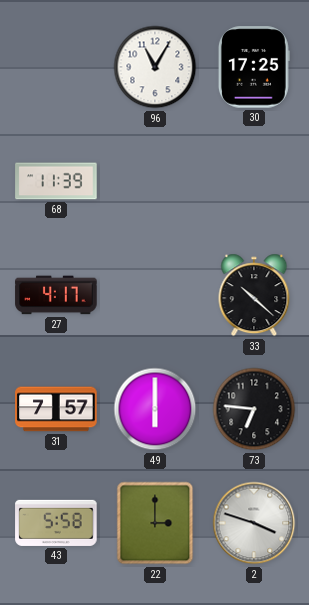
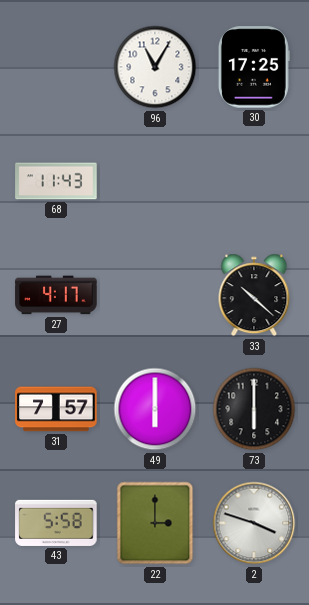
68: 11:39 -> 11:43
73: 6:46 -> 6:00
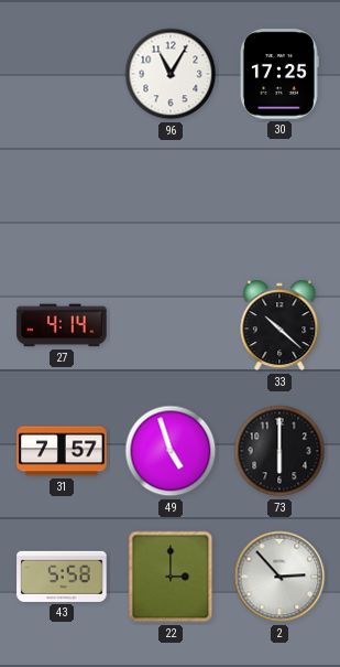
68: 11:43 -> none
27: 4:17 -> 4:14
49: 6:00 -> 4:57
2: 3:48 -> 2:53
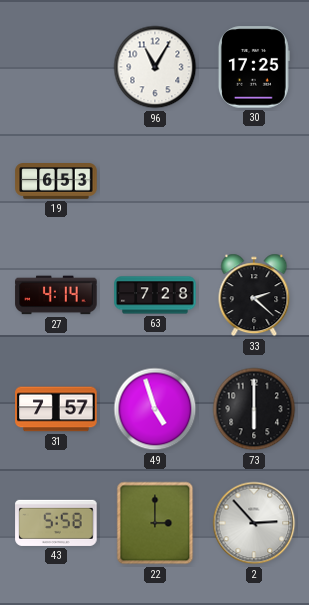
19: none -> 6:53
63: none -> 7:28
33: 10:22 -> 2:22
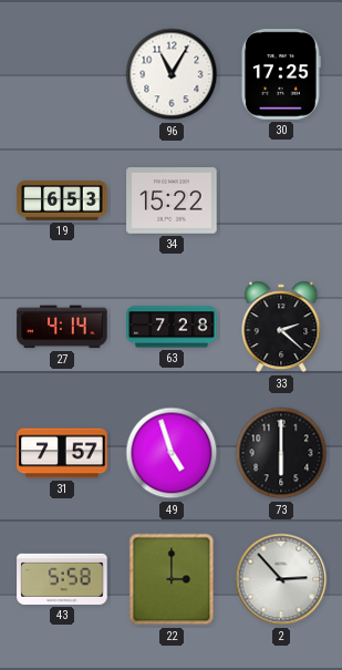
34: none -> 15:22
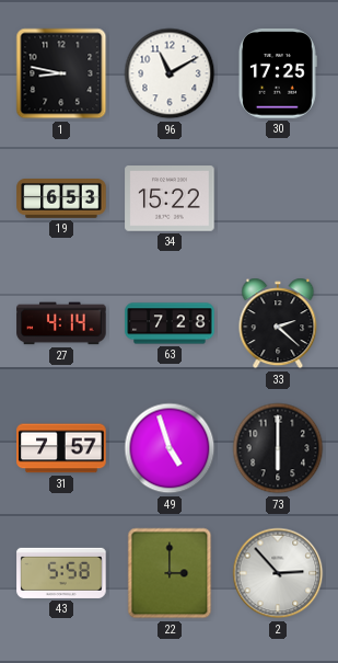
1: none -> 8:47
96: 11:05 -> 11:10
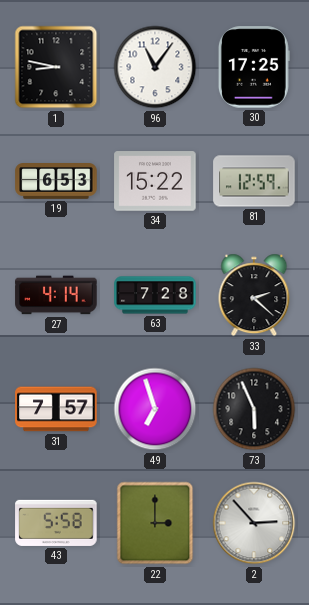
96: 11:10 -> 11:06
81: none -> 12:59
49: 4:57 -> 6:57
73: 6:00 -> 5:56
